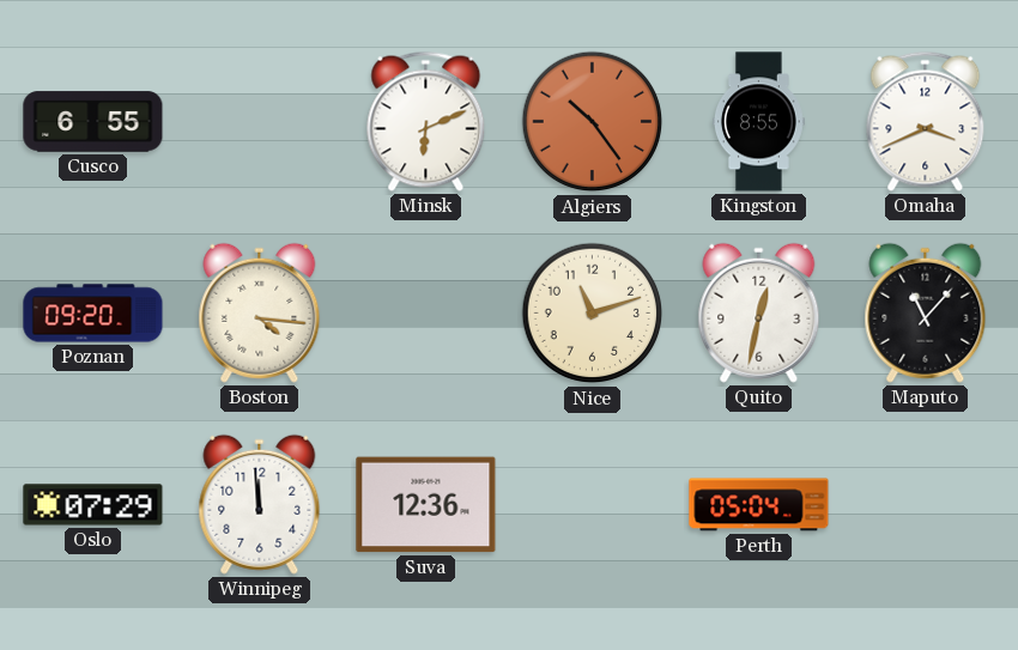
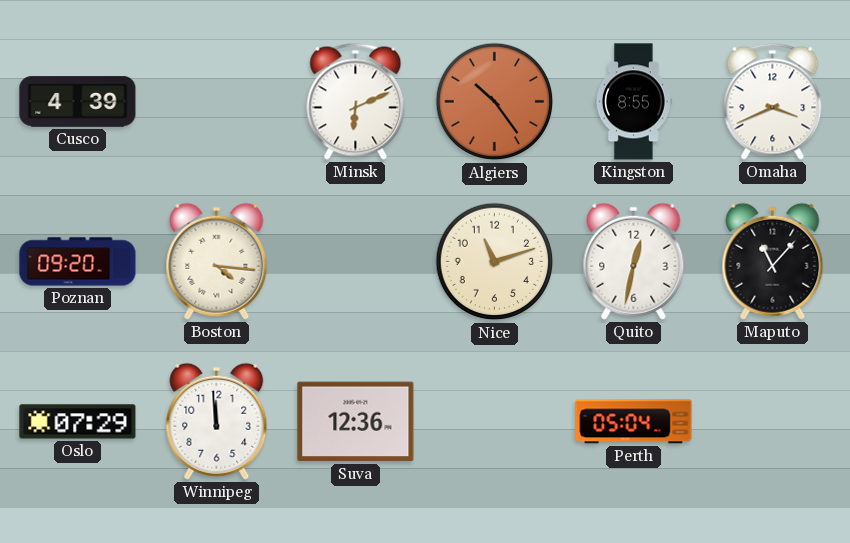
Cusco: 6:55 -> 4:39
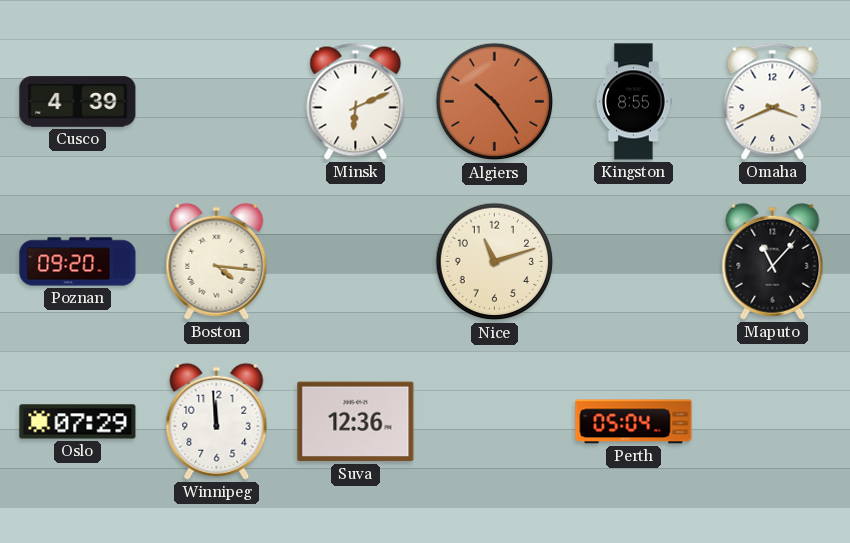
Quito: 12:32 -> none
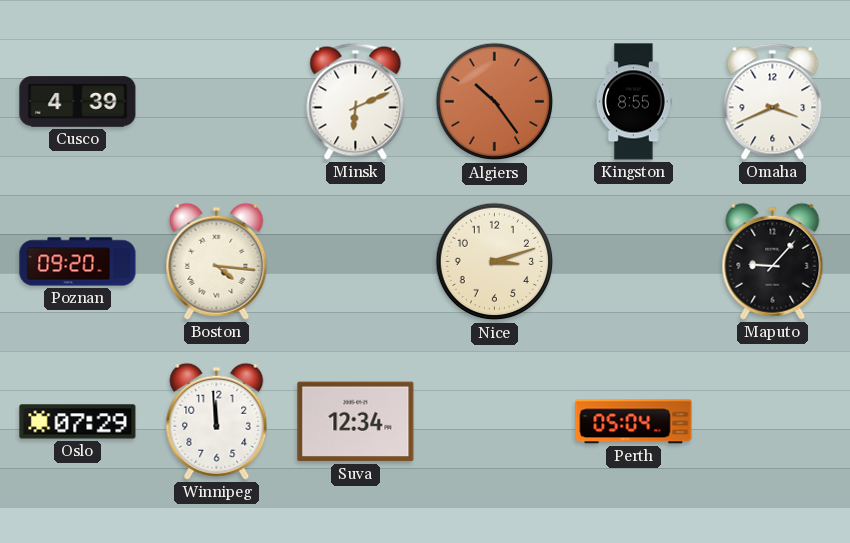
Nice: 11:12 -> 3:12
Maputo: 11:07 -> 9:07
Suva: 12:36 -> 12:34
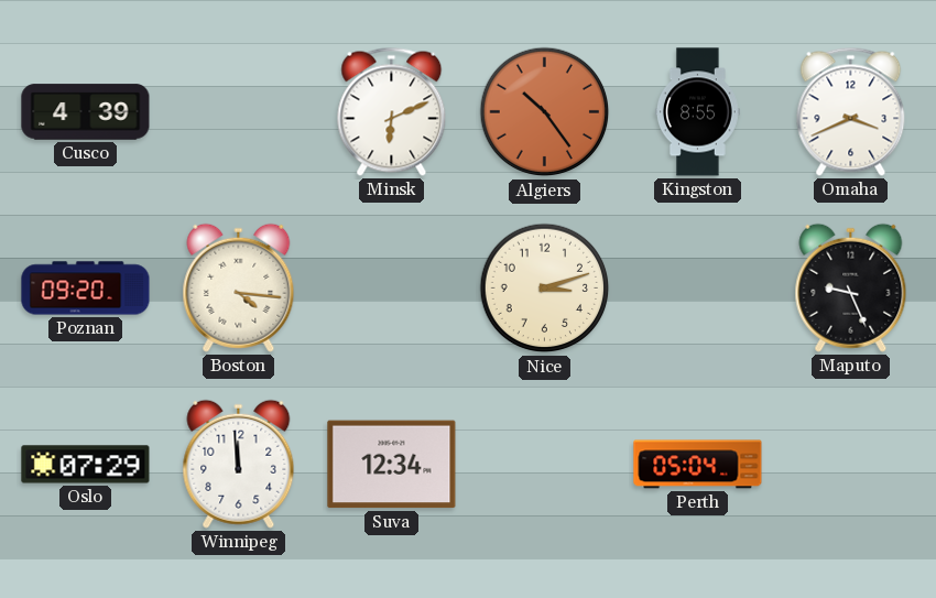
Maputo: 9:07 -> 9:26
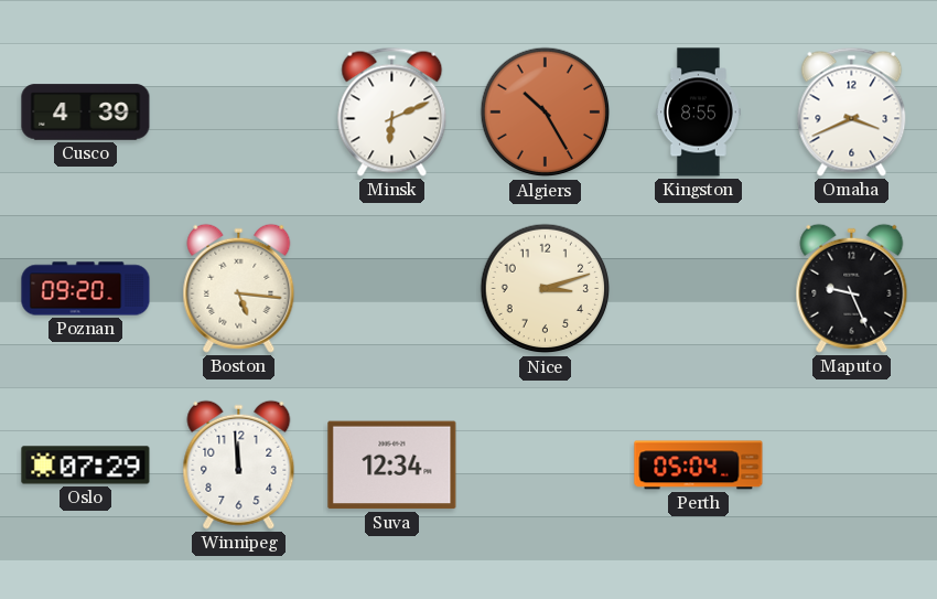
Algiers: 10:24 -> 10:25
Boston: 4:16 -> 5:16
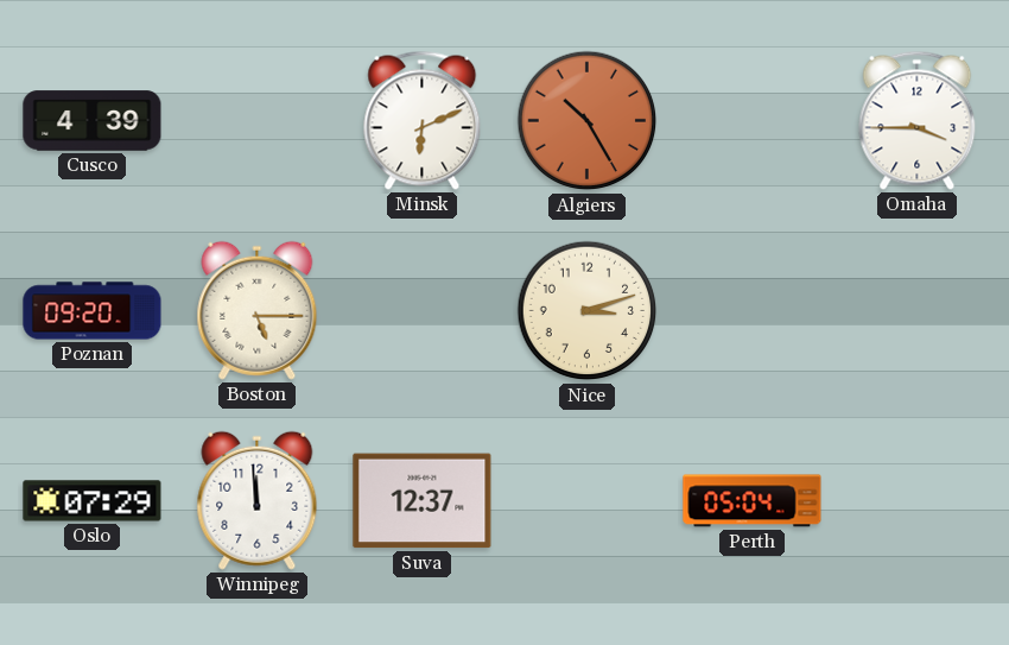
Kingston: 8:55 -> none
Omaha: 3:41 -> 3:45
Boston: 5:16 -> 5:15
Maputo: 9:26 -> none
Suva: 12:34 -> 12:37
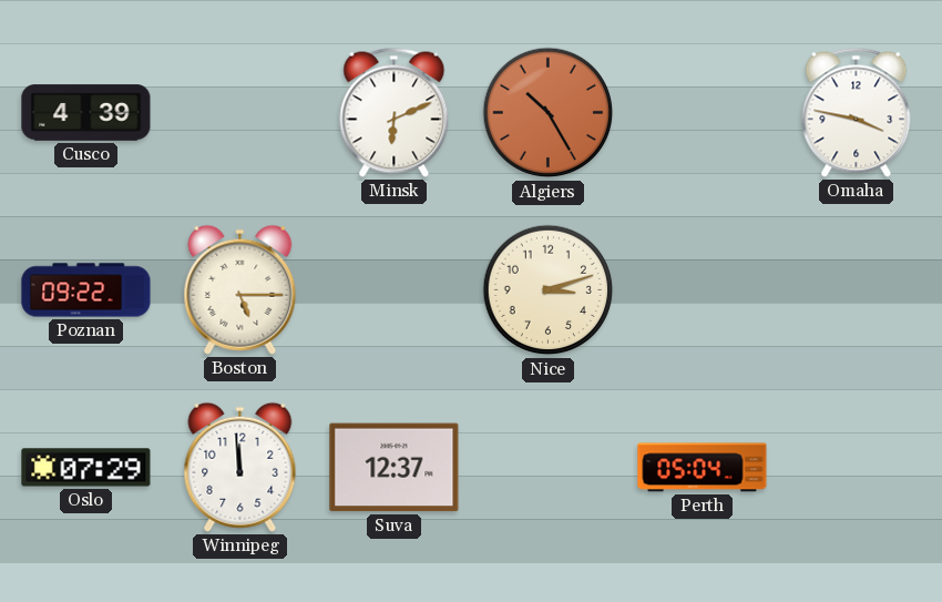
Omaha: 3:45 -> 3:47
Poznan: 09:20 -> 09:22
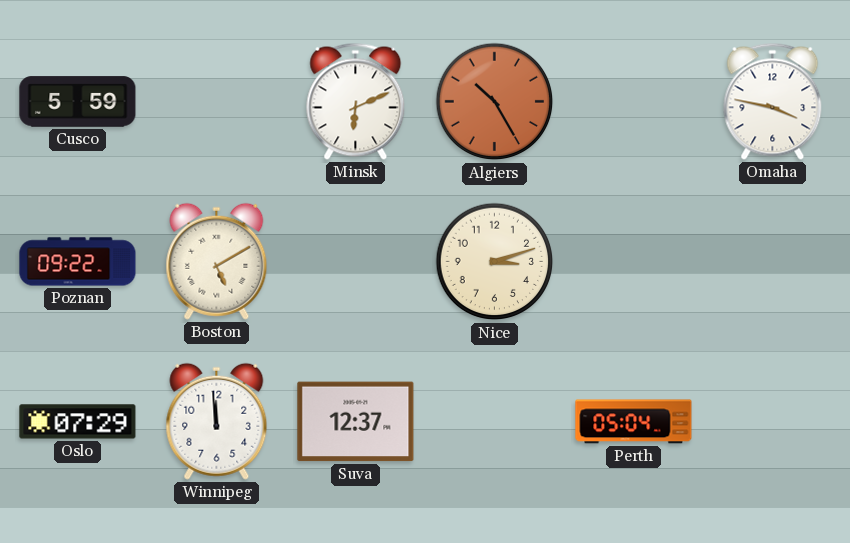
Cusco: 4:39 -> 5:59
Boston: 5:15 -> 5:10
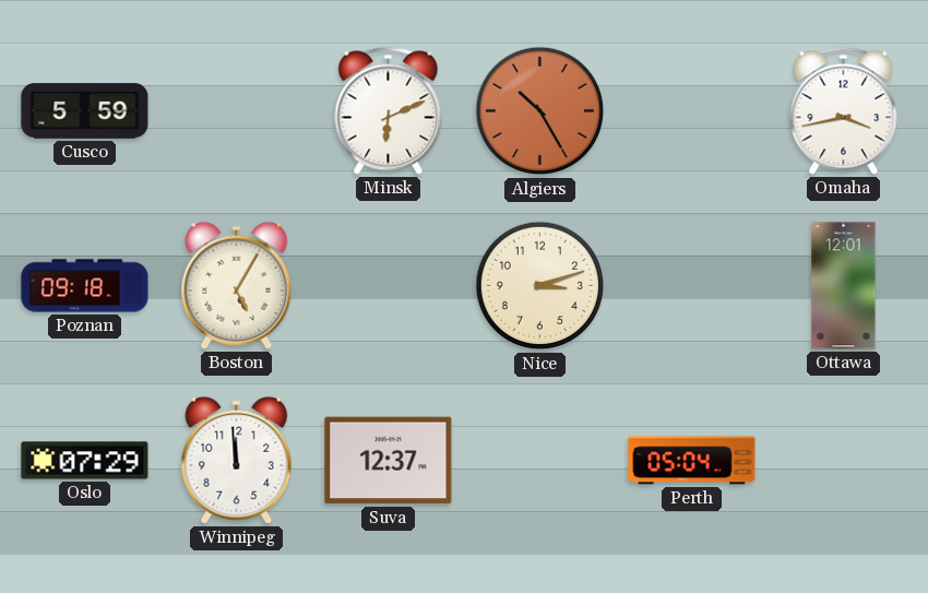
Omaha: 3:47 -> 3:43
Poznan: 09:22 -> 09:18
Boston: 5:10 -> 5:05
Ottawa: none -> 12:01
